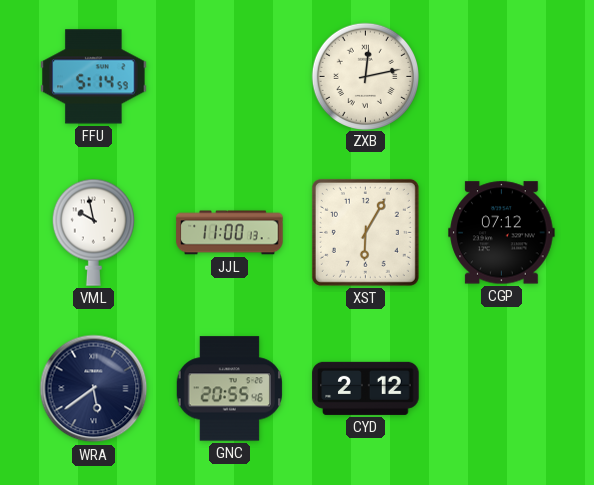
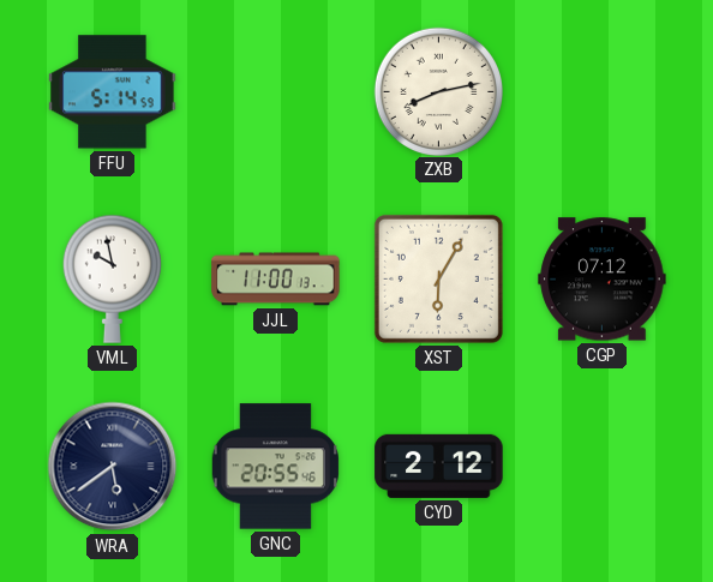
ZXB: 12:13 -> 8:13
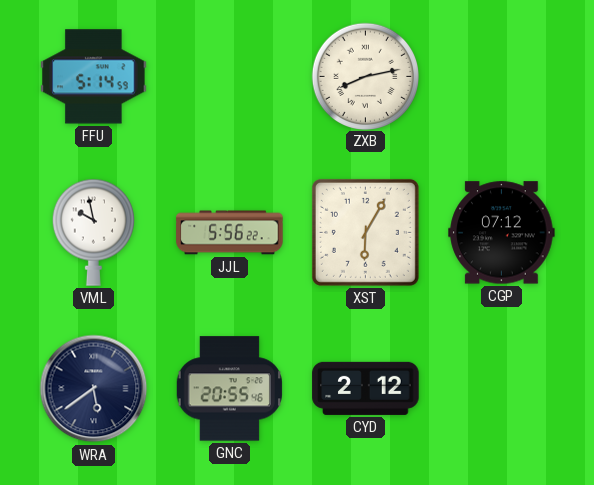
JJL: 11:00 -> 5:56
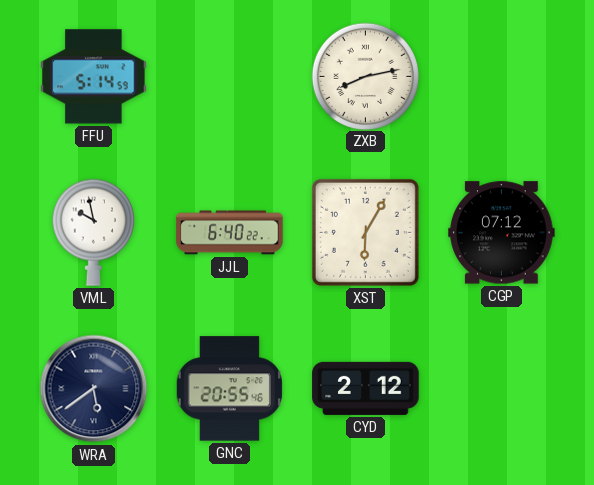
JJL: 5:56 -> 6:40
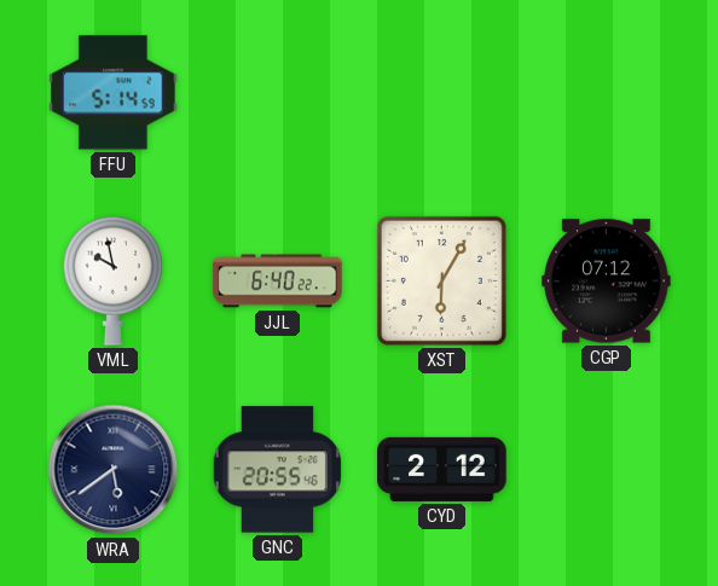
ZXB: 8:13 -> none
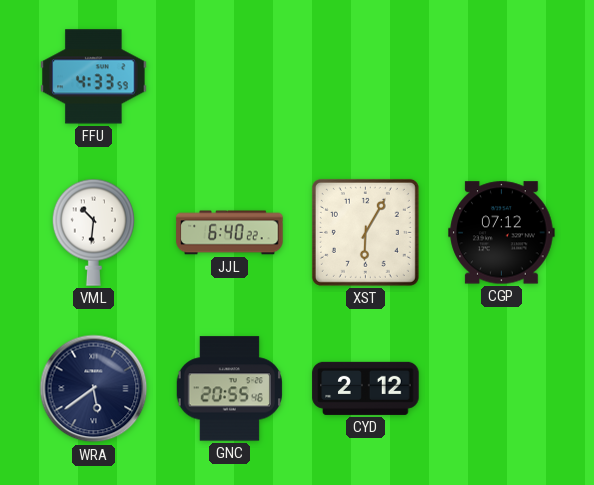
FFU: 5:14 -> 4:33
VML: 9:58 -> 10:31
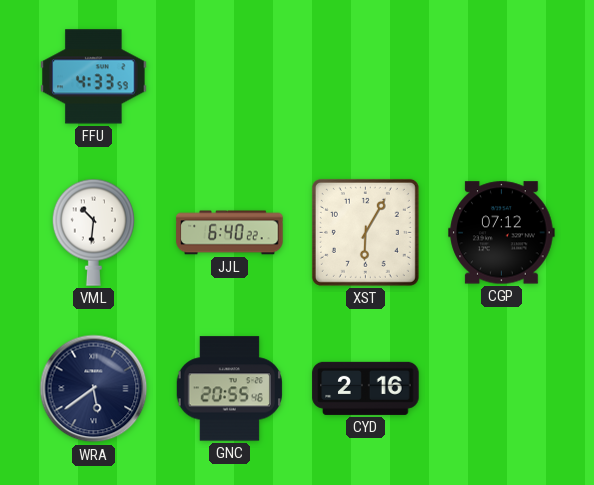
CYD: 2:12 -> 2:16
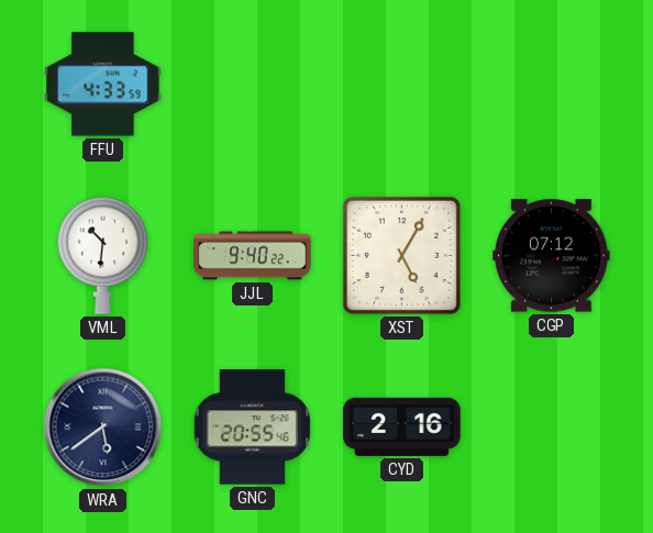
JJL: 6:40 -> 9:40
XST: 6:05 -> 5:05
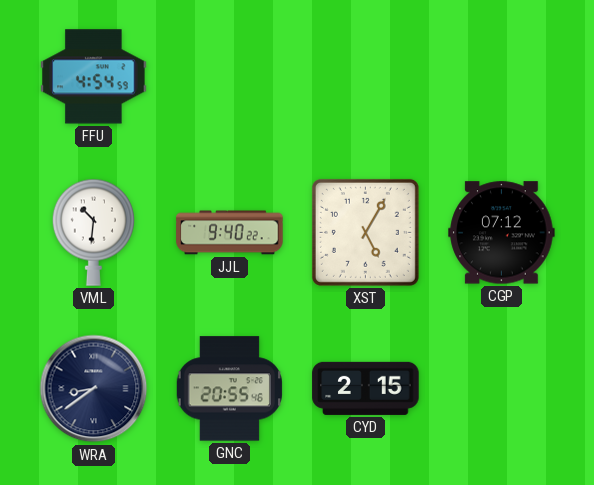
FFU: 4:33 -> 4:54
WRA: 5:39 -> 8:39
CYD: 2:16 -> 2:15
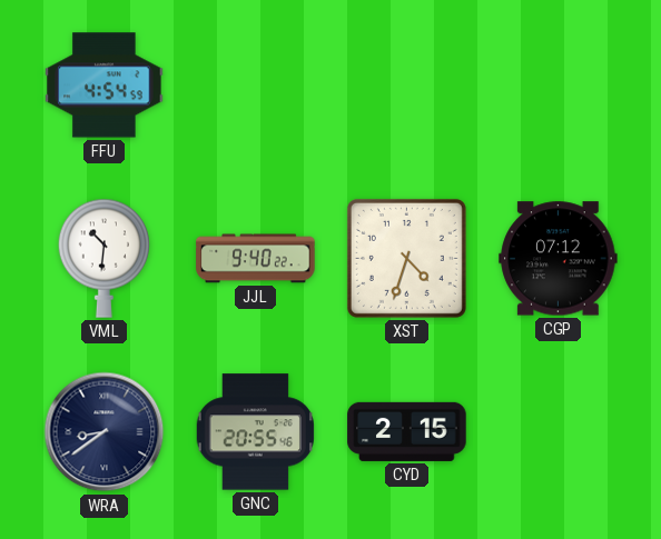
XST: 5:05 -> 4:33
